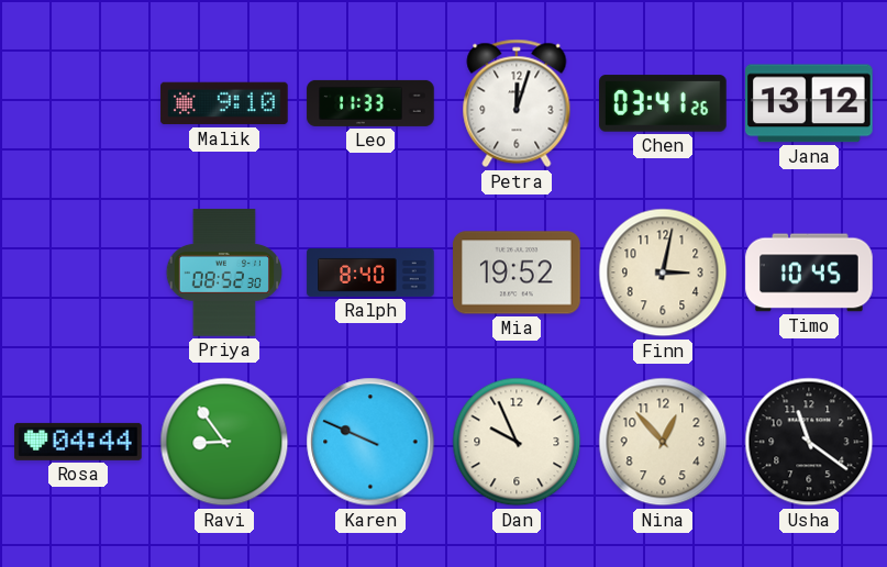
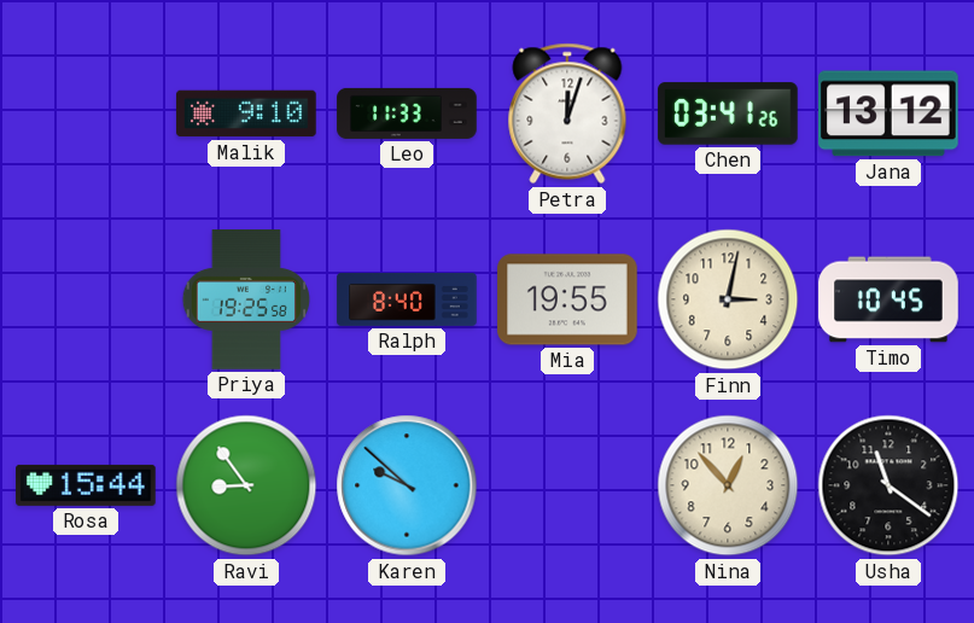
Priya: 08:52 -> 19:25
Mia: 19:52 -> 19:55
Rosa: 04:44 -> 15:44
Karen: 9:49 -> 9:52
Dan: 9:56 -> none
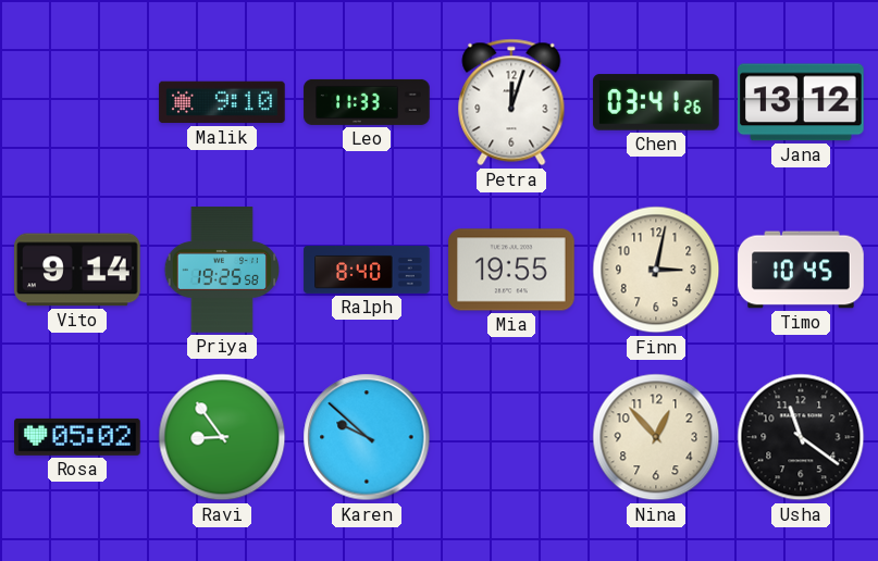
Vito: none -> 9:14
Rosa: 15:44 -> 05:02
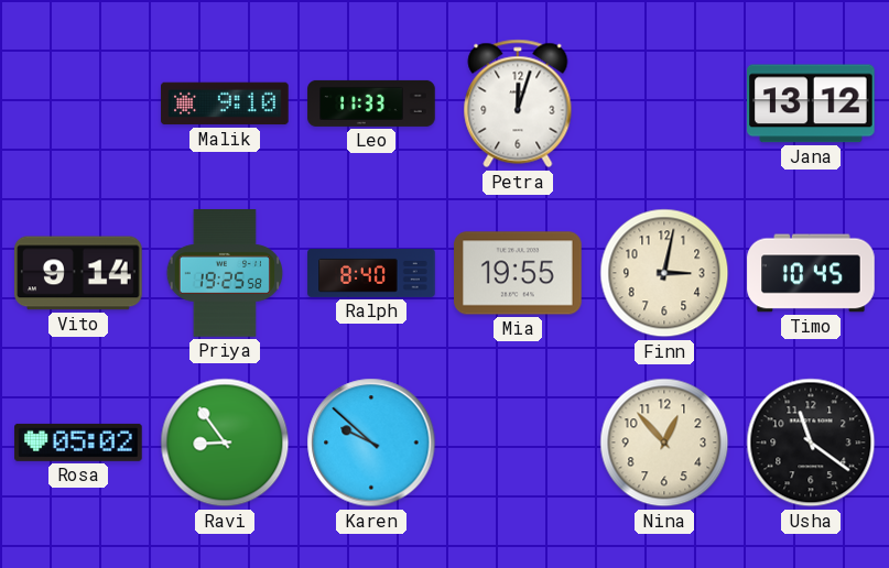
Chen: 03:41 -> none
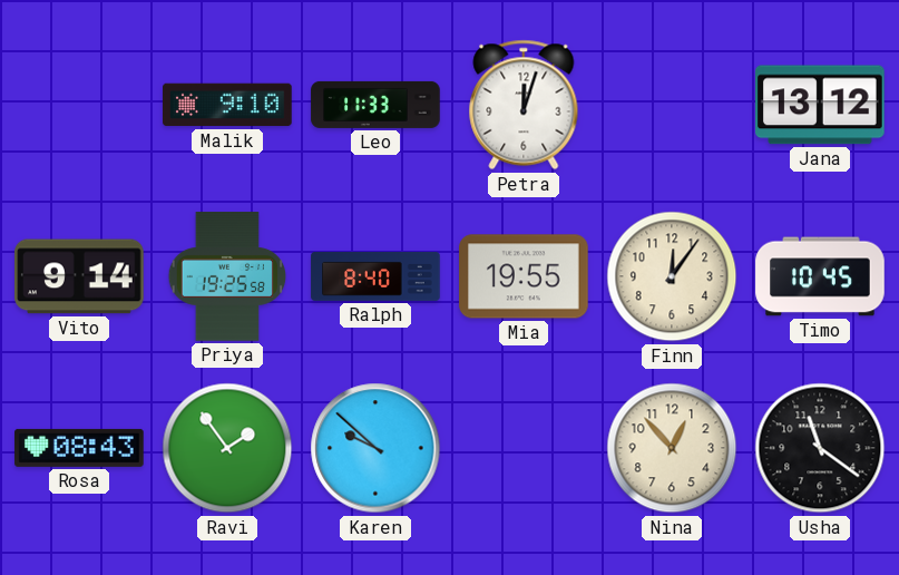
Finn: 3:02 -> 12:06
Rosa: 05:02 -> 08:43
Ravi: 8:54 -> 1:54
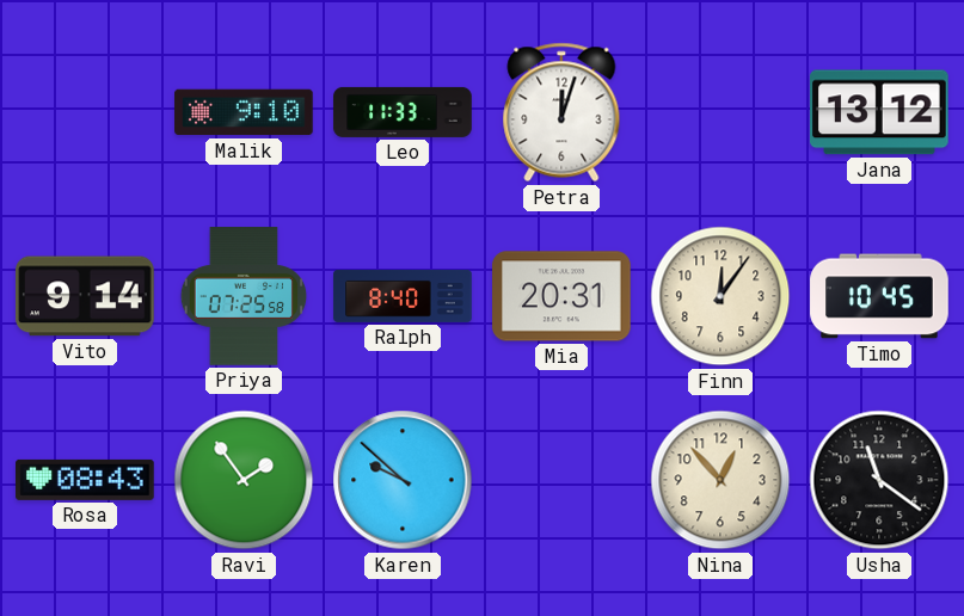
Priya: 19:25 -> 07:25
Mia: 19:55 -> 20:31
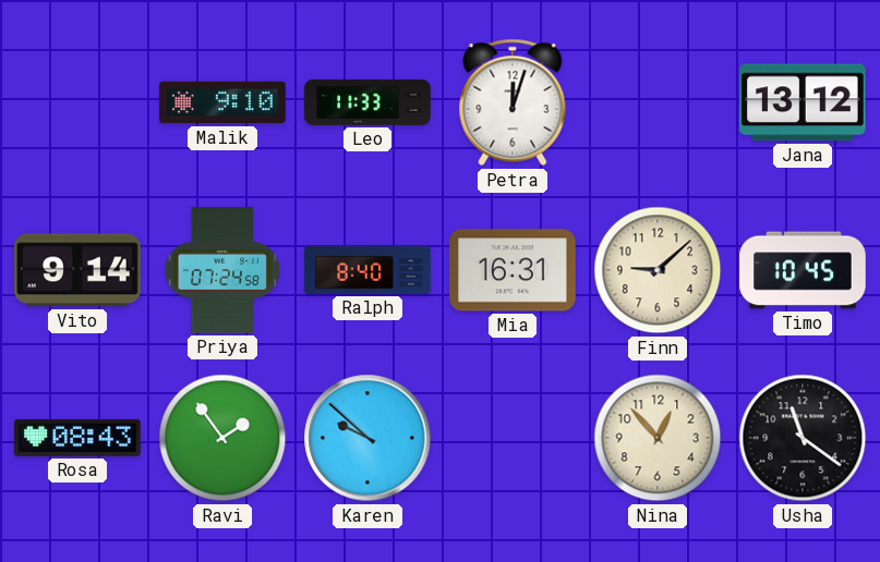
Priya: 07:25 -> 07:24
Mia: 20:31 -> 16:31
Finn: 12:06 -> 9:08
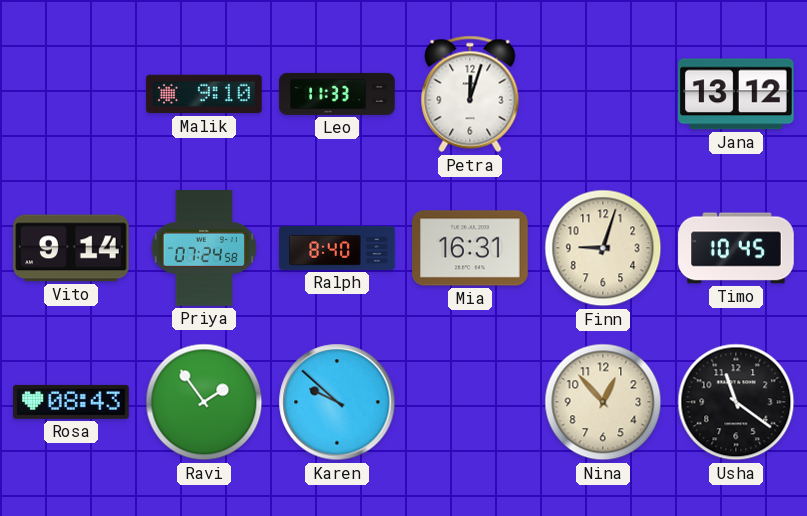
Finn: 9:08 -> 9:03
